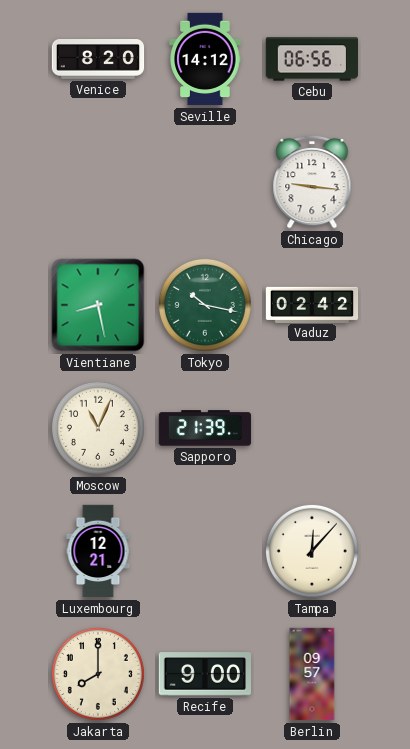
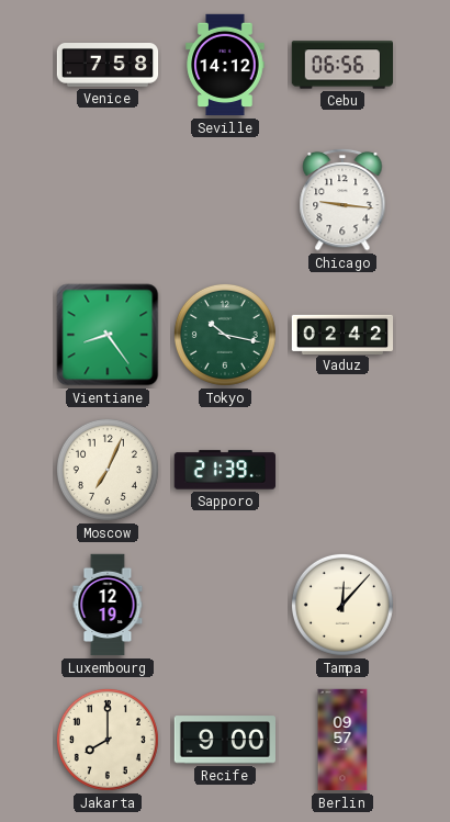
Venice: 8:20 -> 7:58
Vientiane: 8:28 -> 8:24
Moscow: 11:04 -> 7:04
Luxembourg: 12:21 -> 12:19
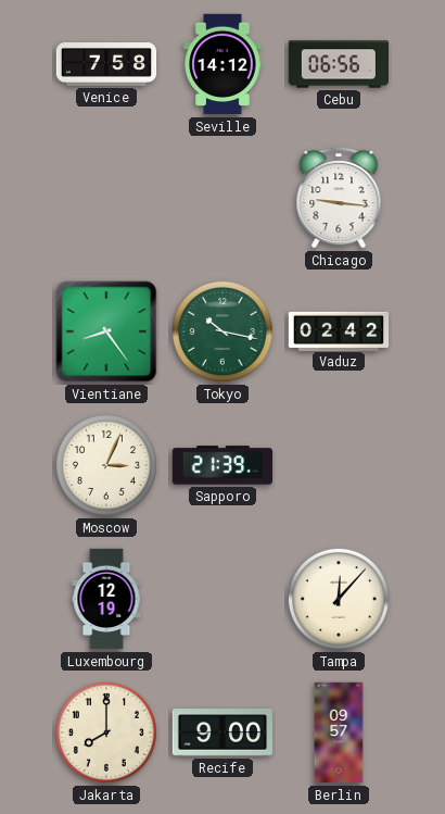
Moscow: 7:04 -> 3:04
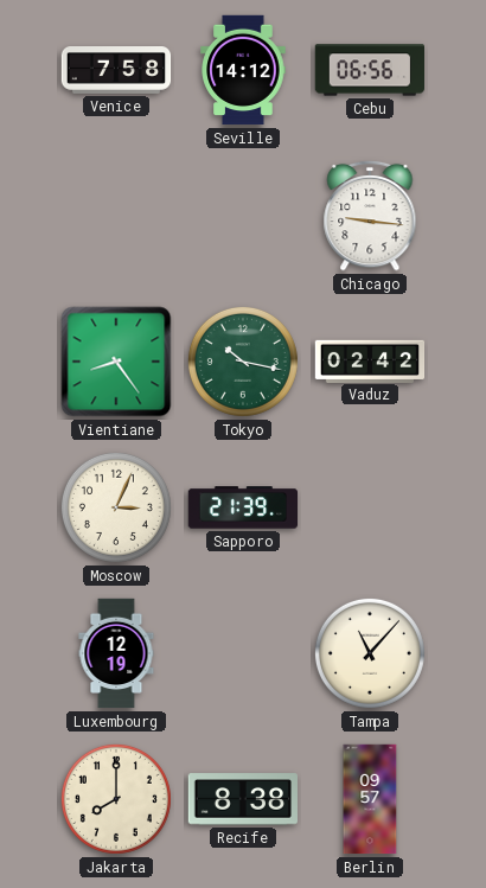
Tampa: 12:07 -> 11:07
Recife: 9:00 -> 8:38
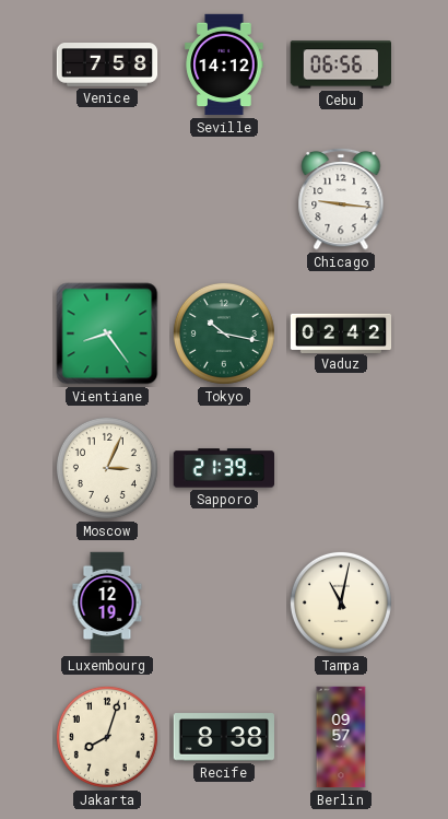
Tampa: 11:07 -> 11:02
Jakarta: 8:00 -> 8:03
